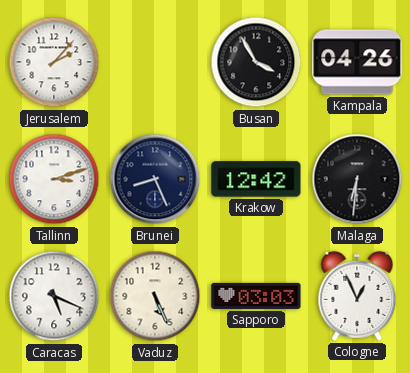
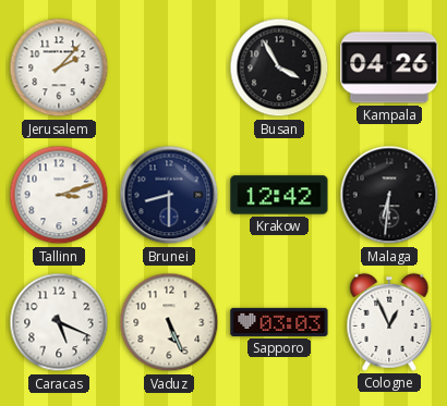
Brunei: 8:26 -> 8:30
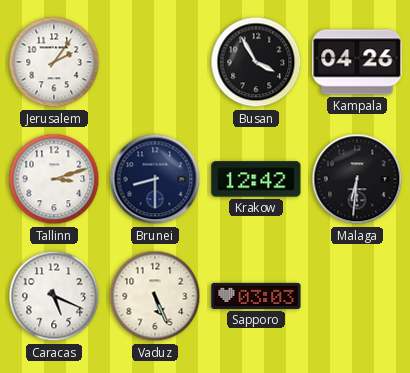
Jerusalem: 2:07 -> 2:06
Cologne: 12:56 -> none
